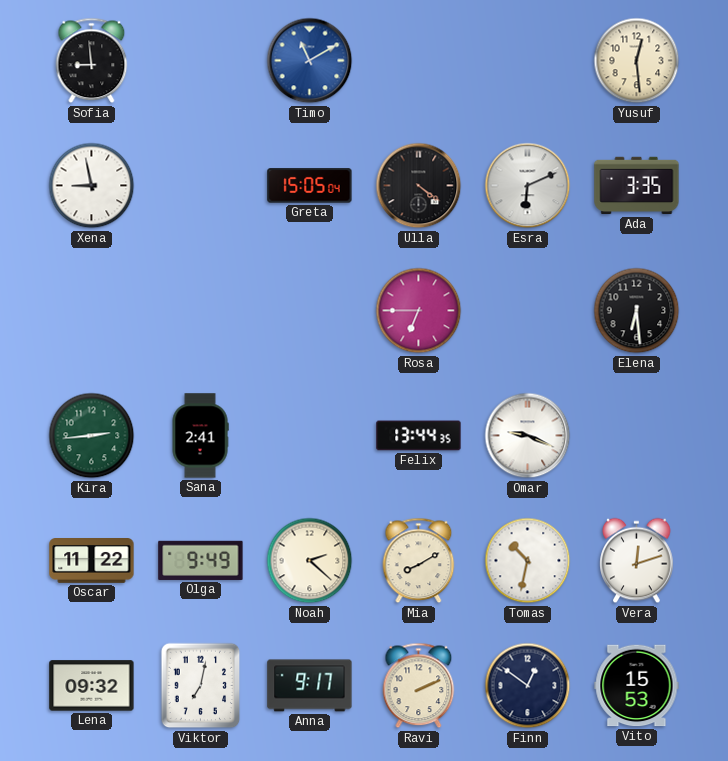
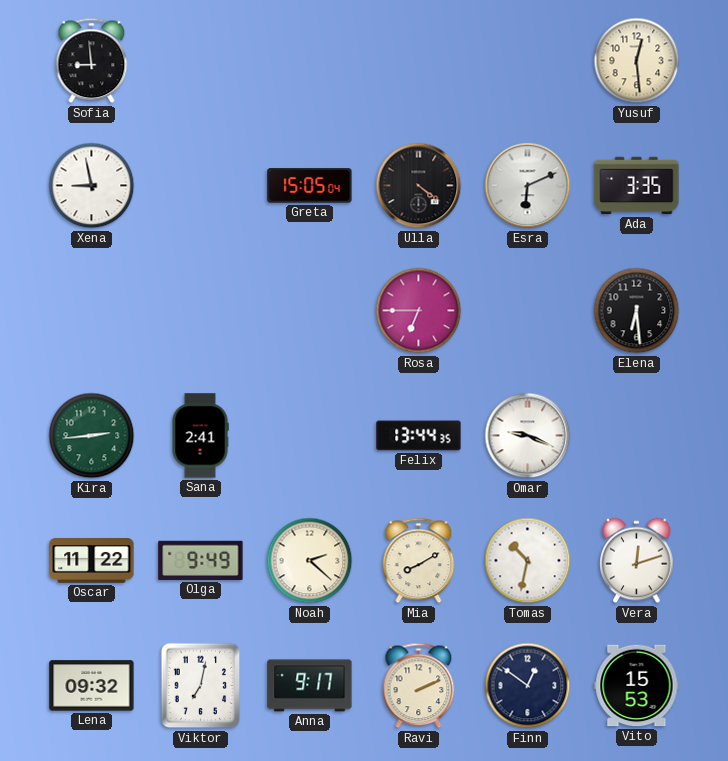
Timo: 11:10 -> none
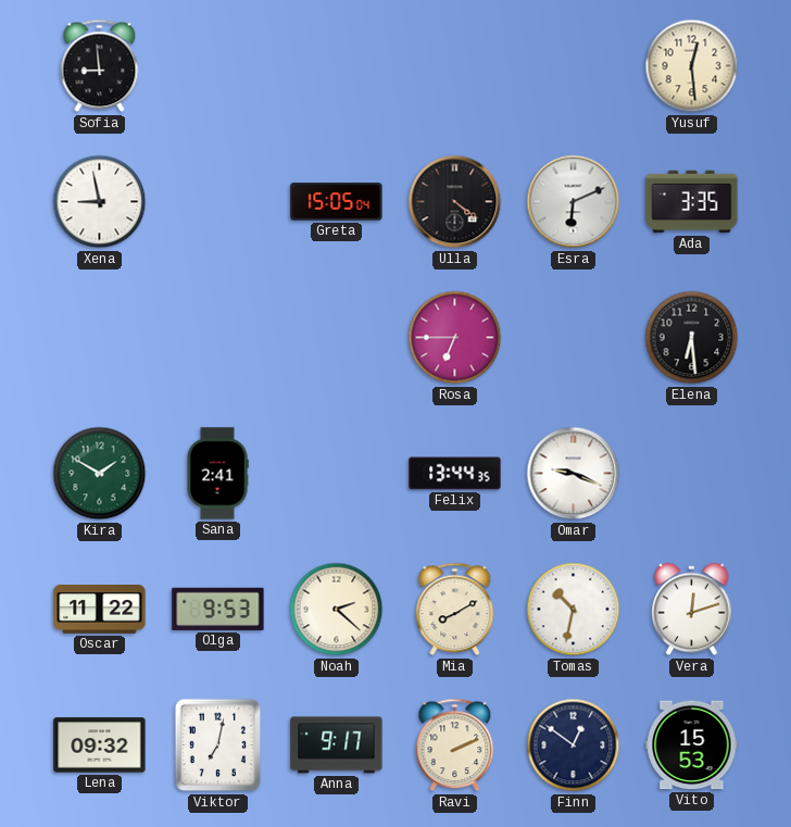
Kira: 2:44 -> 1:50
Olga: 9:49 -> 9:53
